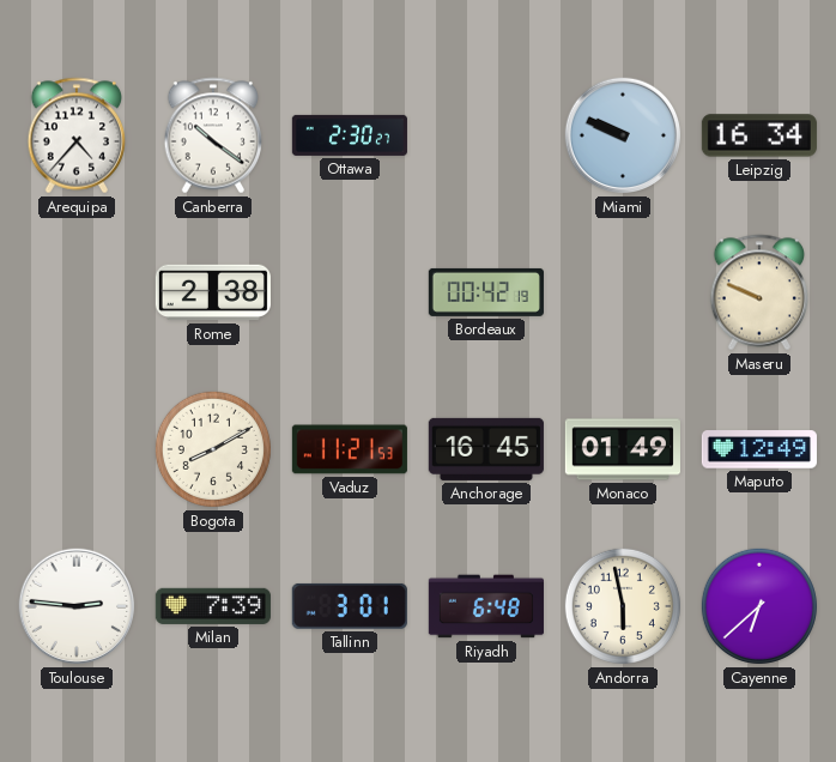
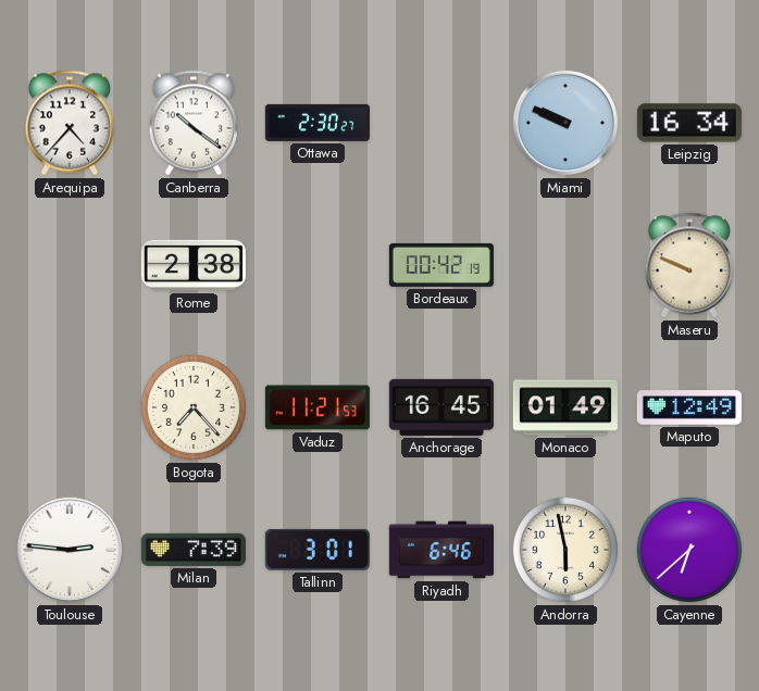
Bogota: 8:10 -> 7:23
Riyadh: 6:48 -> 6:46
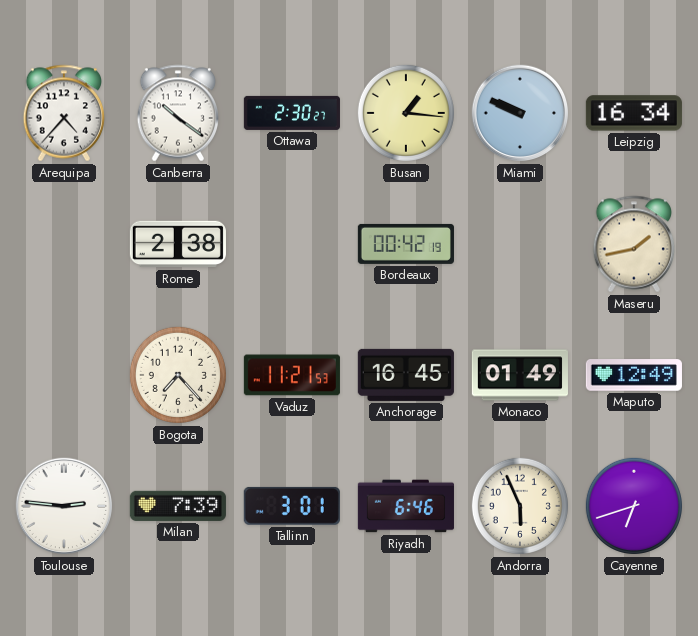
Busan: none -> 1:16
Maseru: 9:49 -> 1:43
Andorra: 5:58 -> 5:56
Cayenne: 6:38 -> 6:42
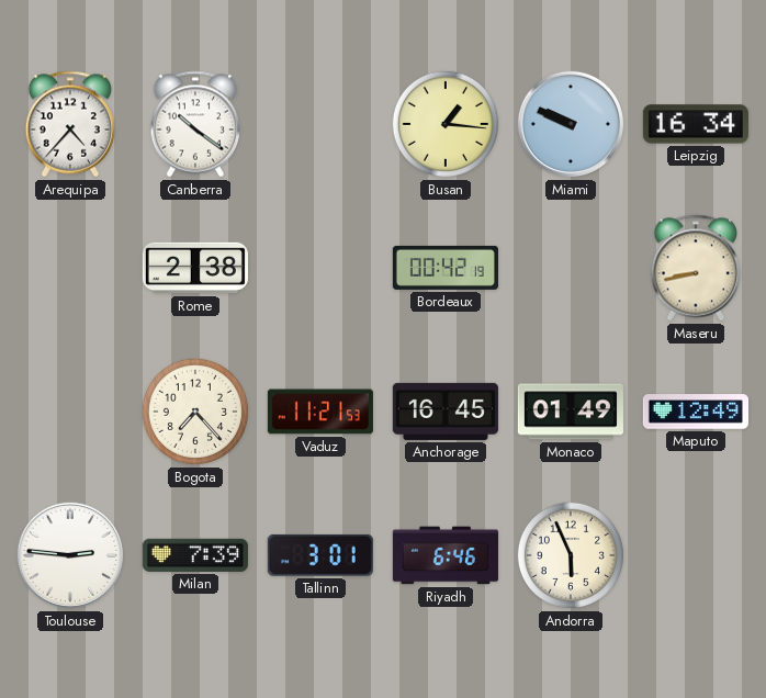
Ottawa: 2:30 -> none
Maseru: 1:43 -> 8:43
Cayenne: 6:42 -> none
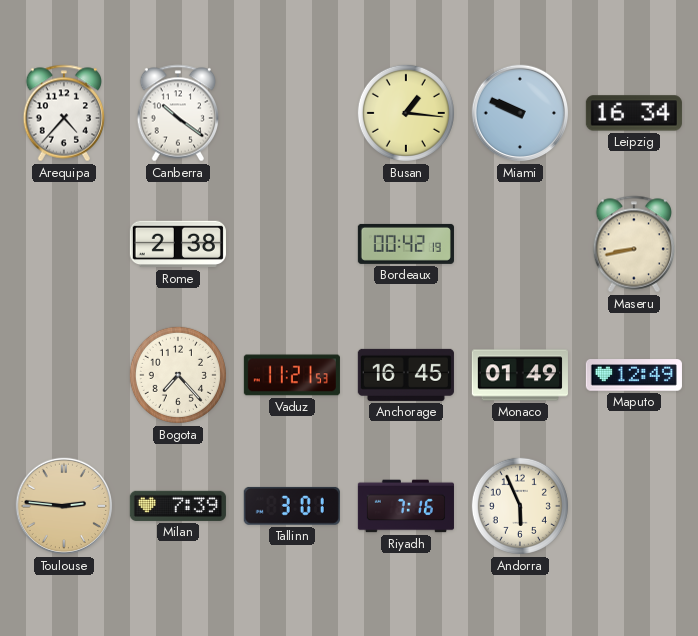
Toulouse dial: white -> champagne
Riyadh: 6:46 -> 7:16
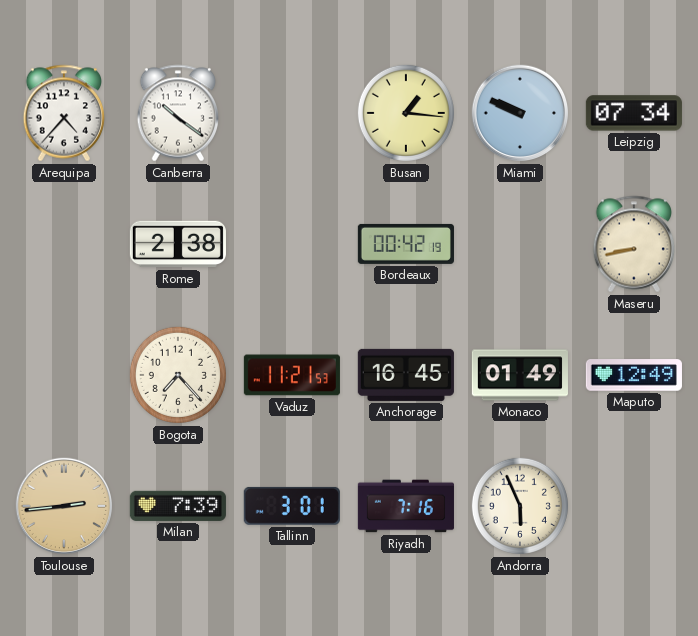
Leipzig: 16:34 -> 07:34
Toulouse: 2:46 -> 2:44
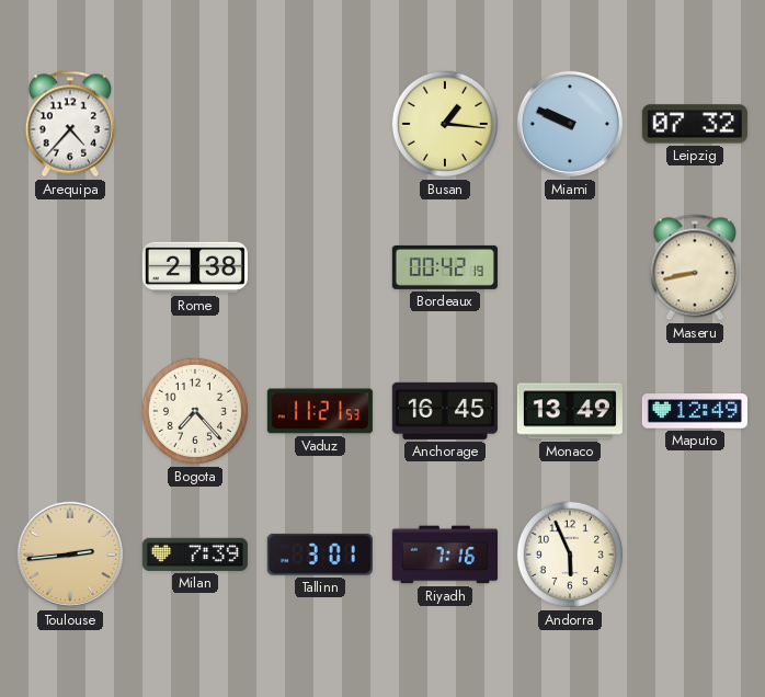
Canberra: 10:21 -> none
Leipzig: 07:34 -> 07:32
Monaco: 01:49 -> 13:49
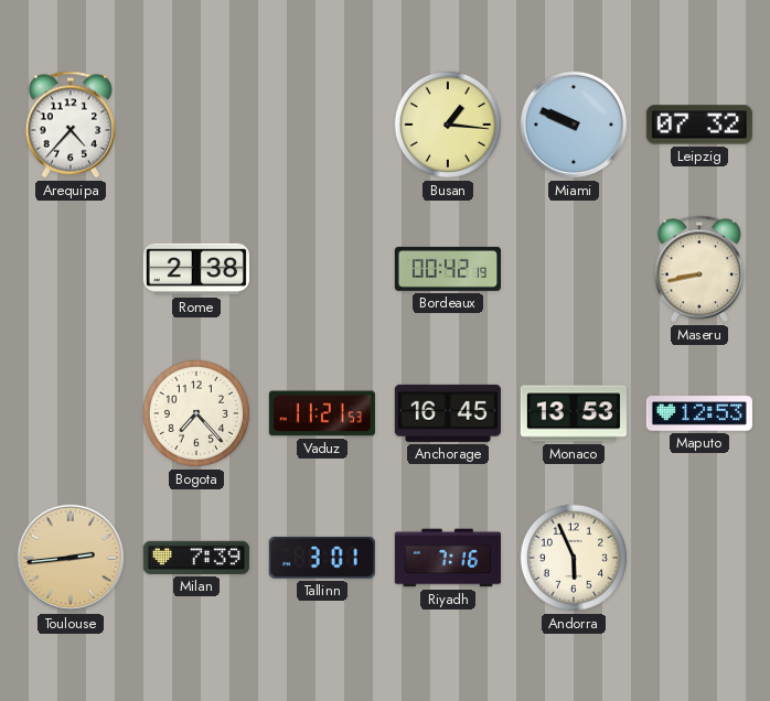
Monaco: 13:49 -> 13:53
Maputo: 12:49 -> 12:53
